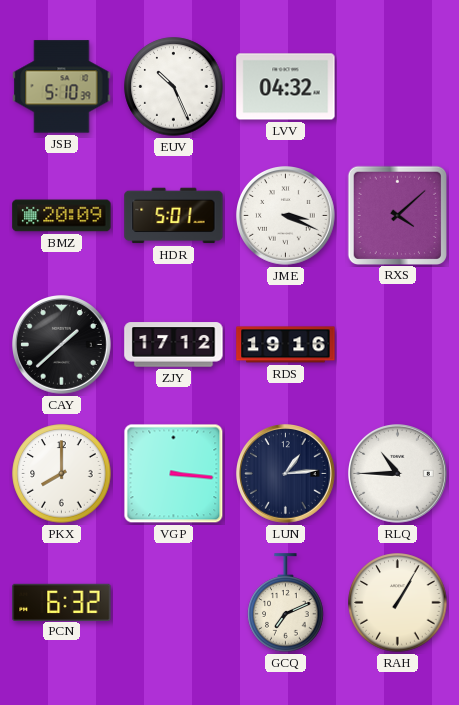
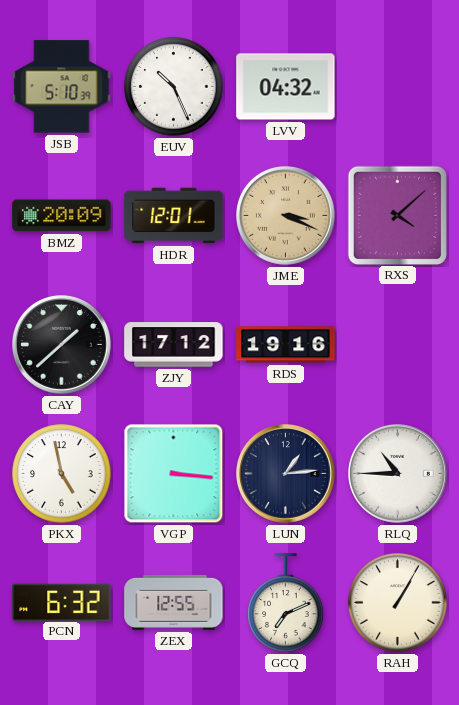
HDR: 5:01 -> 12:01
JME dial: white -> champagne
PKX: 8:00 -> 4:58
ZEX: none -> 12:55
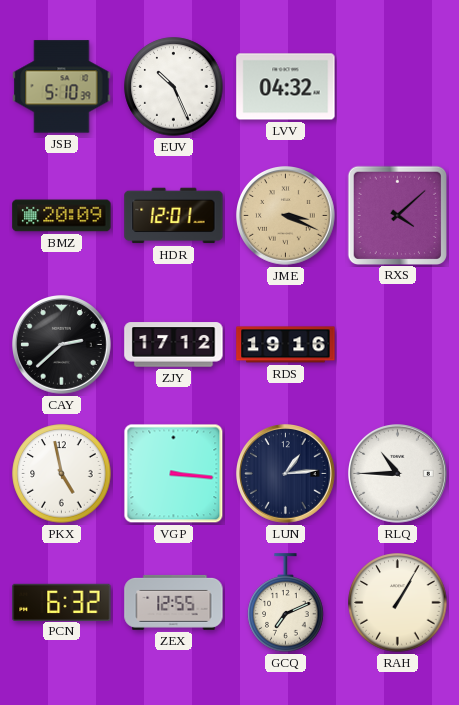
CAY: 1:38 -> 2:38
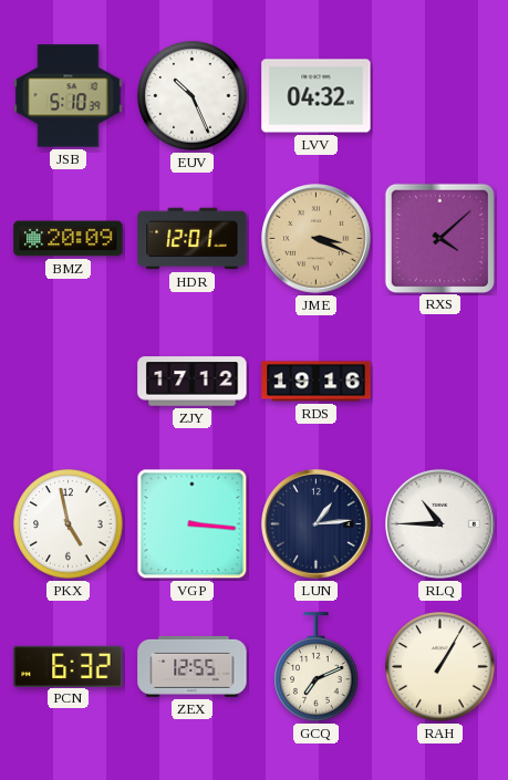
CAY: 2:38 -> none
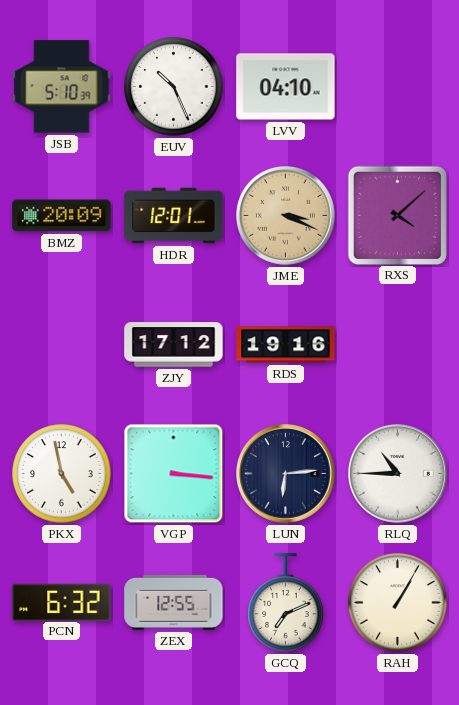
LVV: 04:32 -> 04:10
LUN: 1:14 -> 6:14
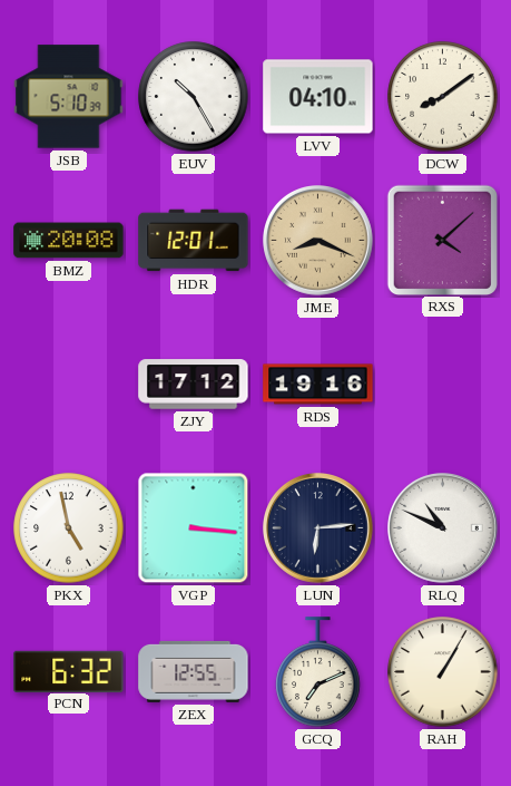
EUV: 10:26 -> 10:25
DCW: none -> 8:09
BMZ: 20:09 -> 20:08
JME: 3:19 -> 8:19
RLQ: 10:45 -> 10:49
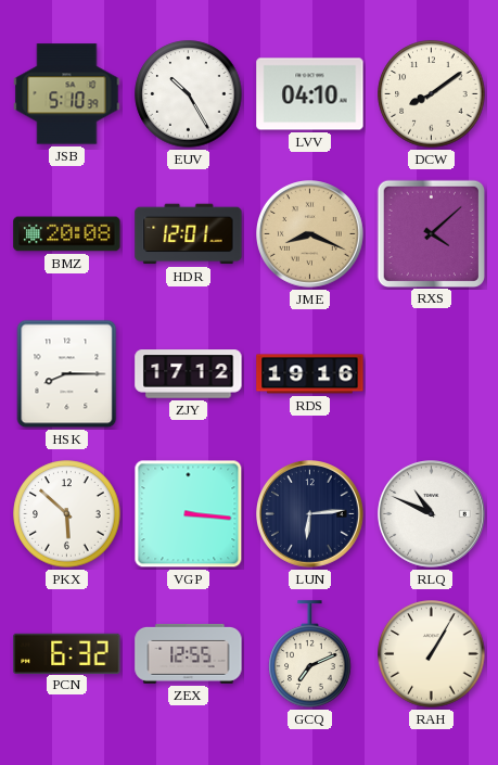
HSK: none -> 8:15
PKX: 4:58 -> 5:52
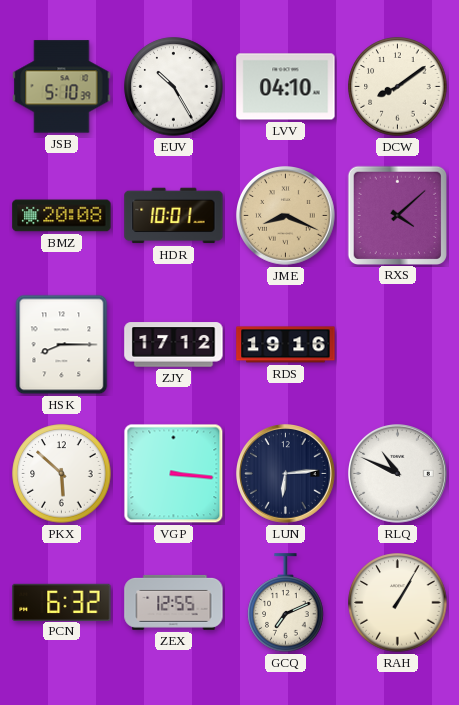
HDR: 12:01 -> 10:01
